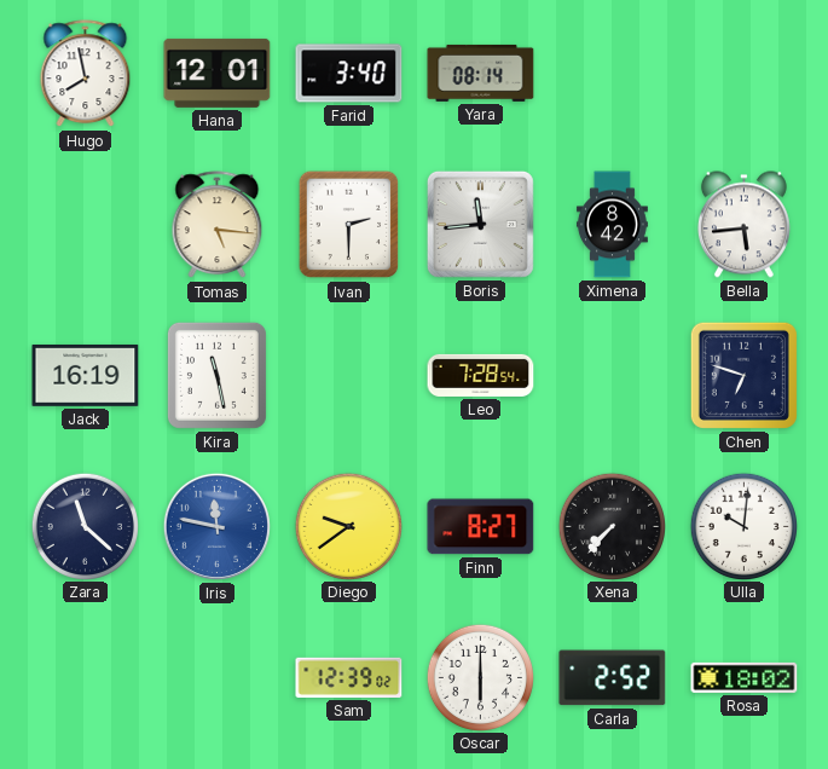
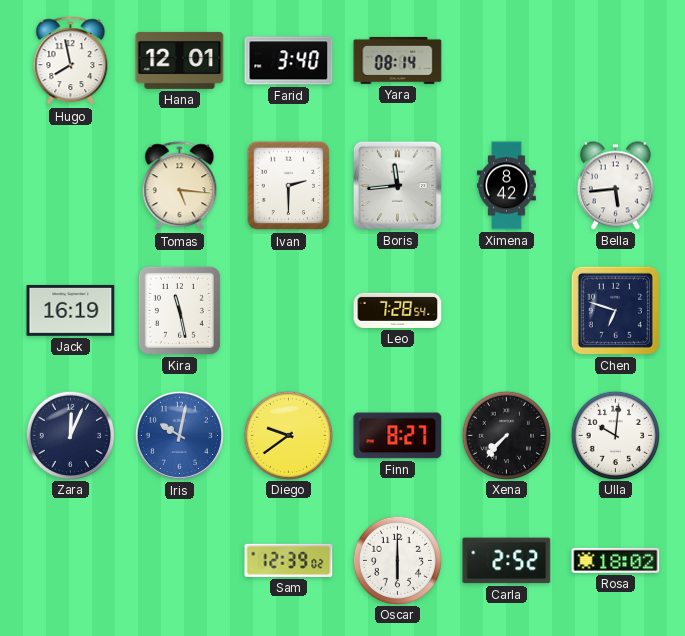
Zara: 11:22 -> 12:04
Iris: 11:47 -> 10:02
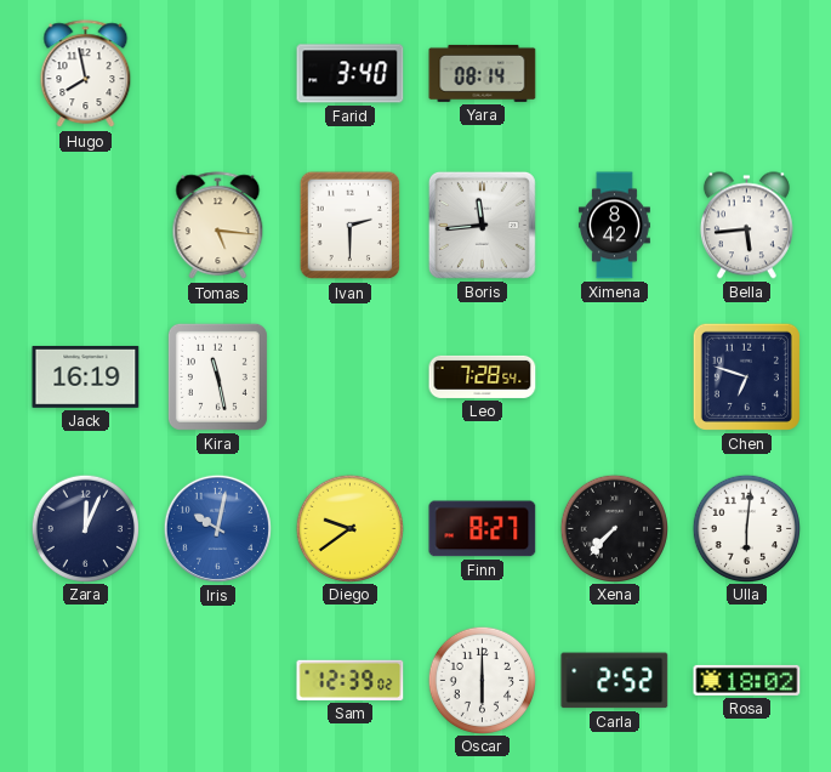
Hana: 12:01 -> none
Ulla: 10:01 -> 6:01
